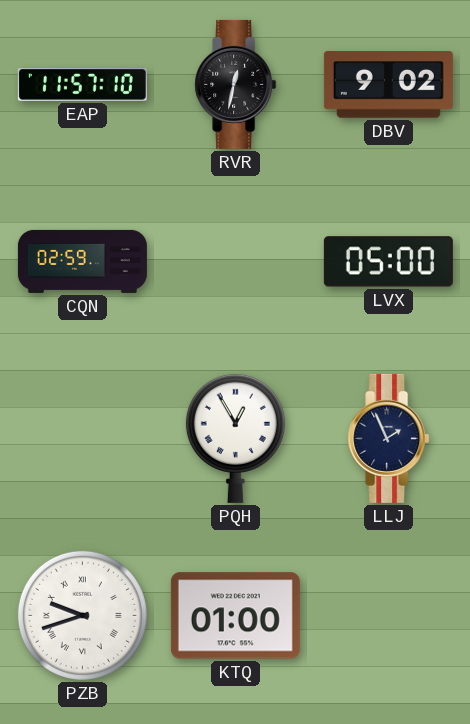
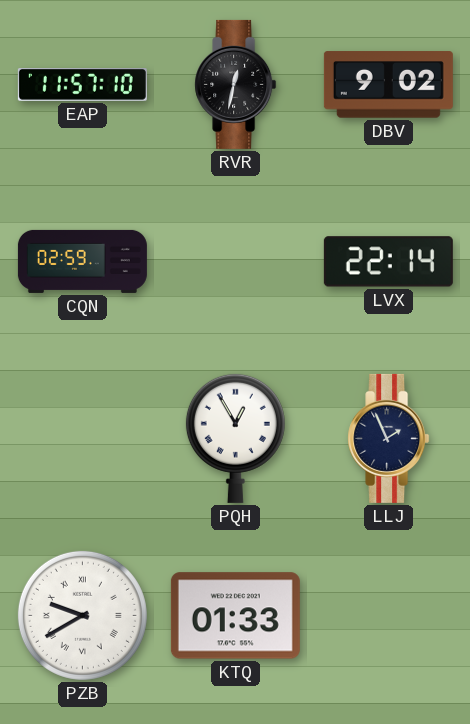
LVX: 05:00 -> 22:14
PZB: 9:42 -> 9:40
KTQ: 01:00 -> 01:33
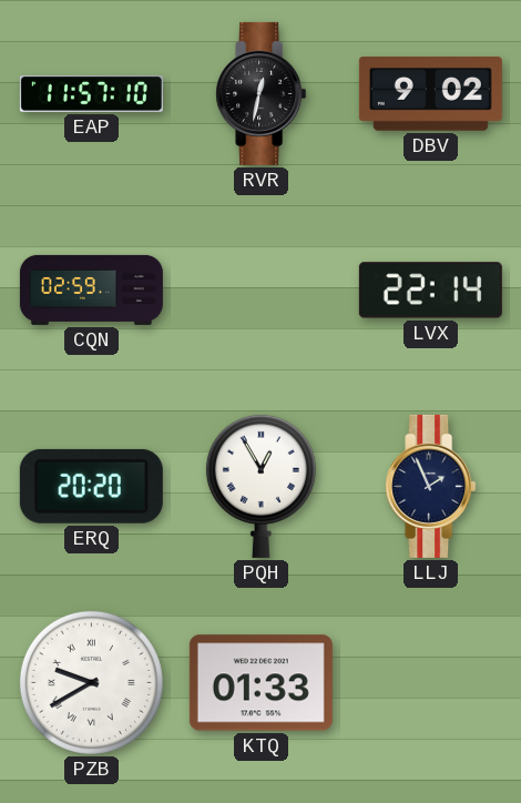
ERQ: none -> 20:20
